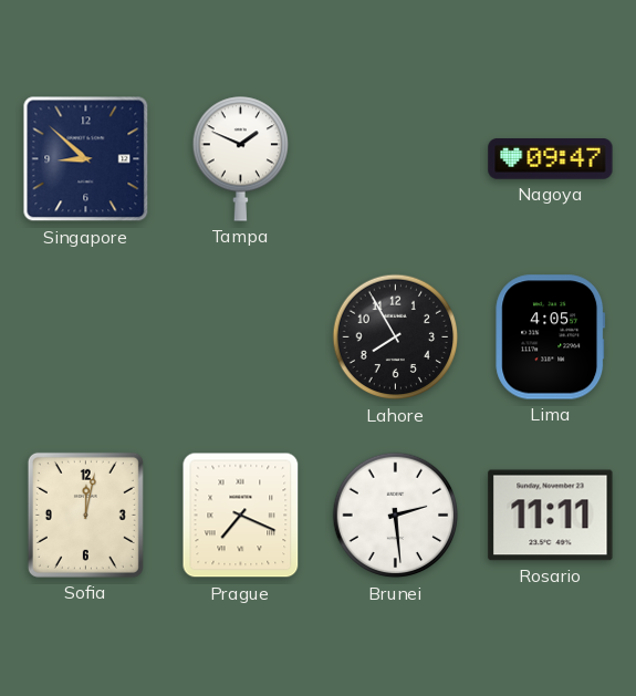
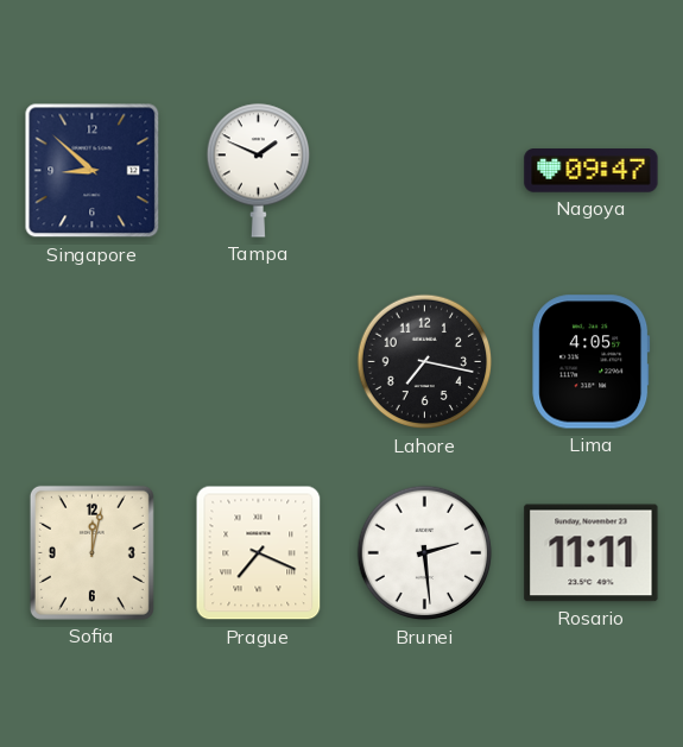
Lahore: 7:55 -> 7:17
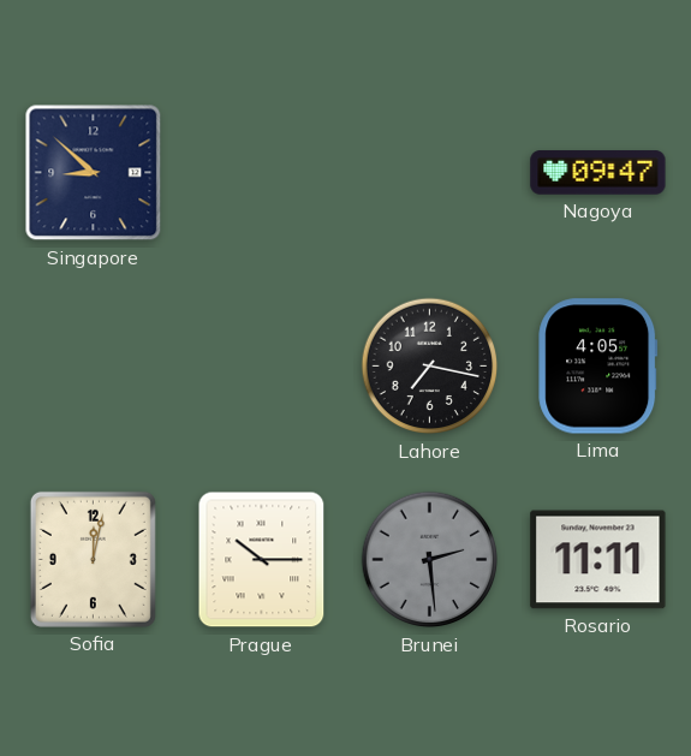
Tampa: 1:49 -> none
Prague: 7:19 -> 10:15
Brunei dial: white -> grey
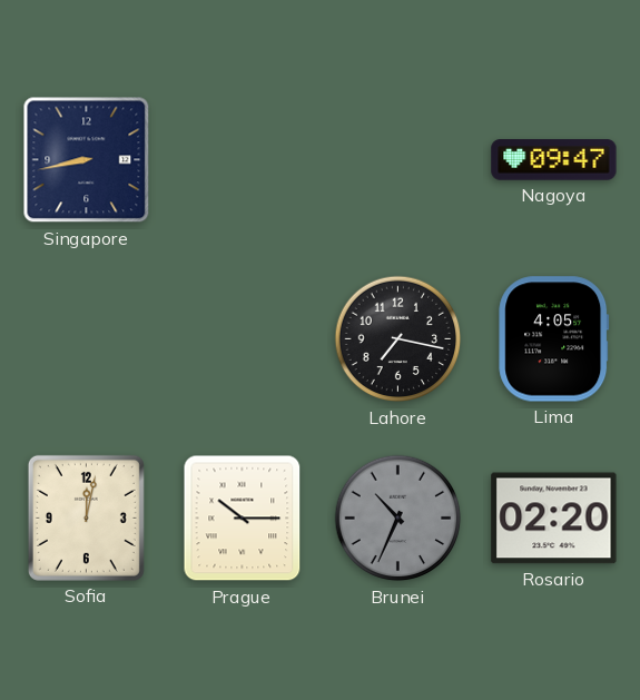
Singapore: 8:52 -> 8:43
Brunei: 2:29 -> 10:34
Rosario: 11:11 -> 02:20
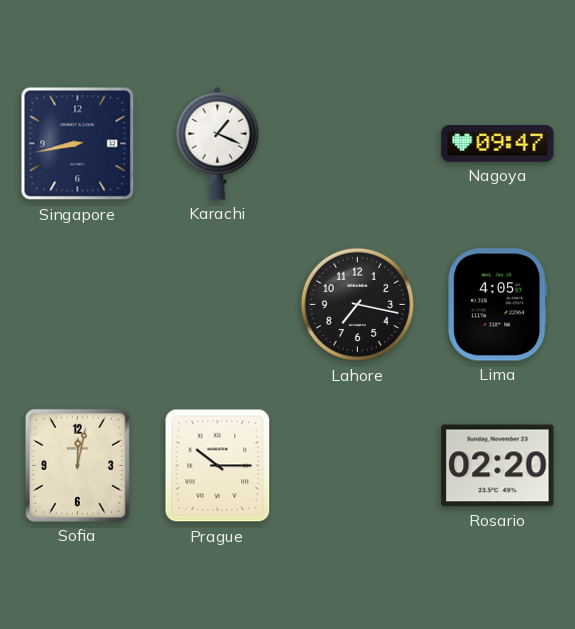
Karachi: none -> 1:19
Brunei: 10:34 -> none
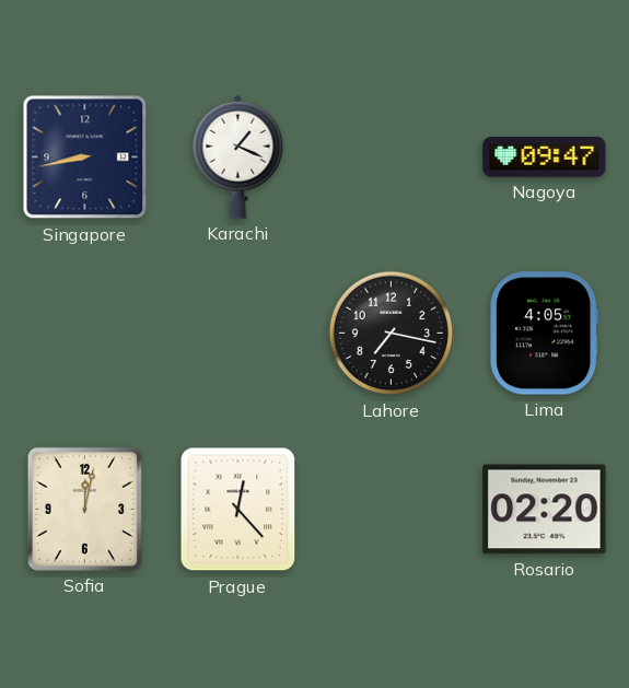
Prague: 10:15 -> 12:23
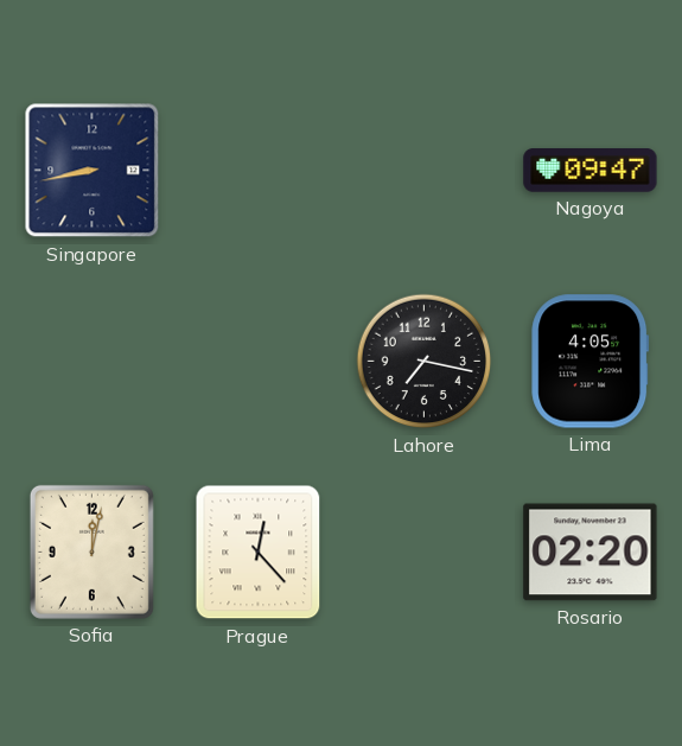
Karachi: 1:19 -> none
